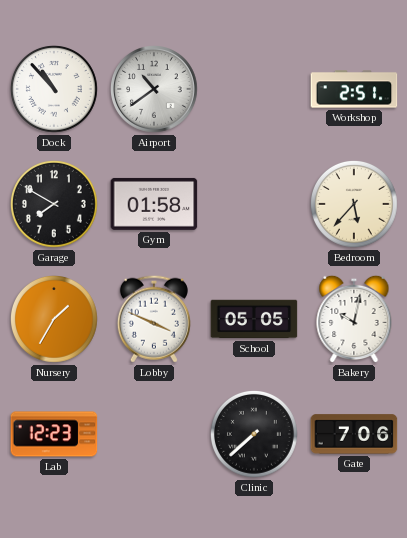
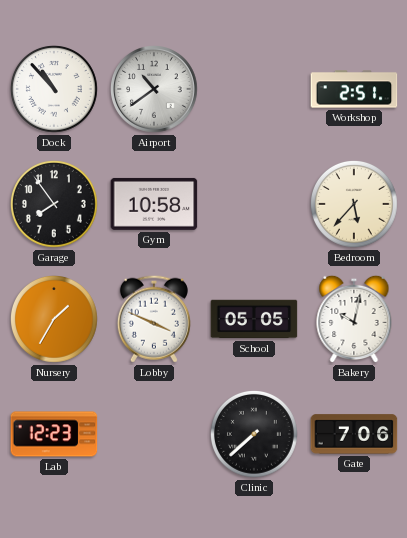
Garage: 7:50 -> 7:54
Gym: 01:58 -> 10:58
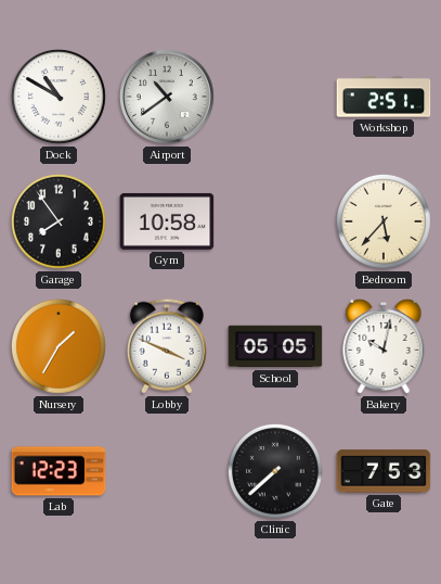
Dock: 10:53 -> 10:50
Gate: 7:06 -> 7:53
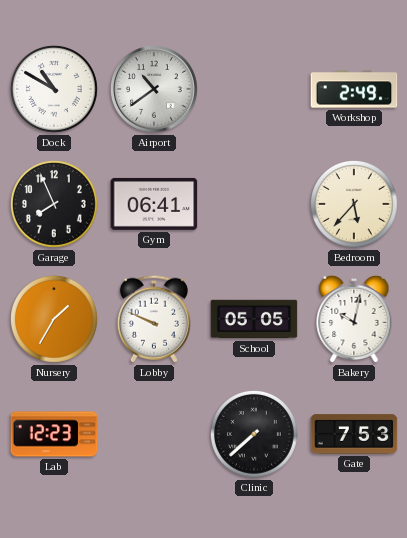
Workshop: 2:51 -> 2:49
Garage: 7:54 -> 7:56
Gym: 10:58 -> 06:41
Lobby: 3:49 -> 9:49
